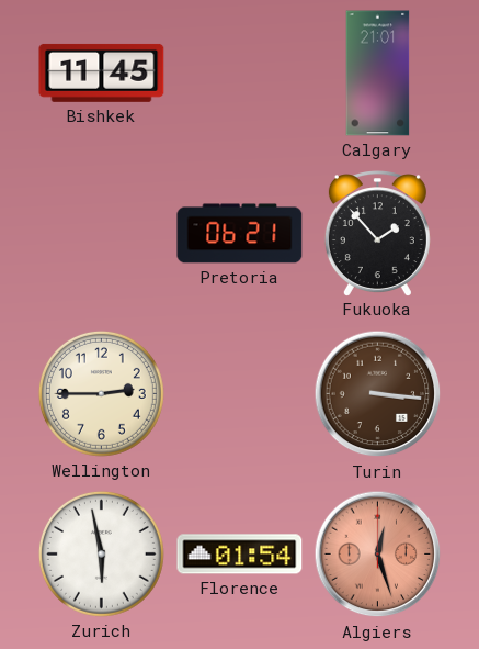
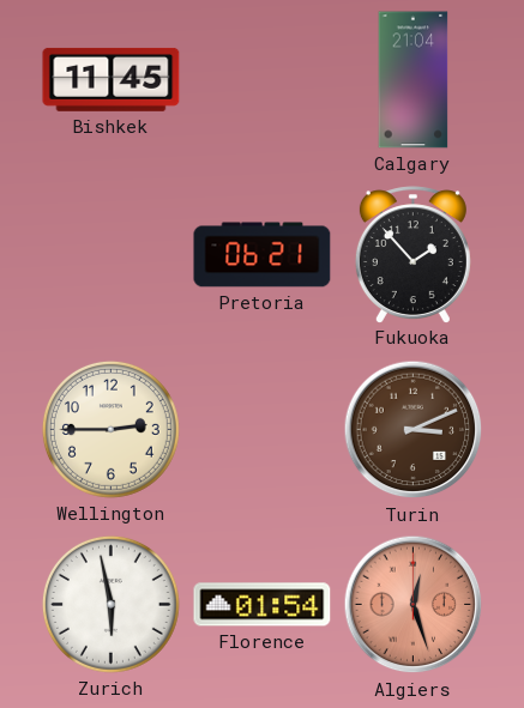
Calgary: 21:01 -> 21:04
Turin: 3:16 -> 3:11
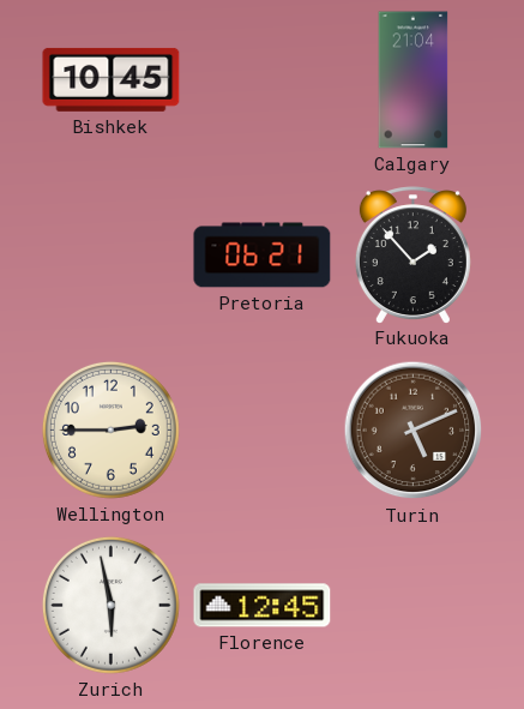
Bishkek: 11:45 -> 10:45
Turin: 3:11 -> 5:11
Florence: 01:54 -> 12:45
Algiers: 12:27 -> none
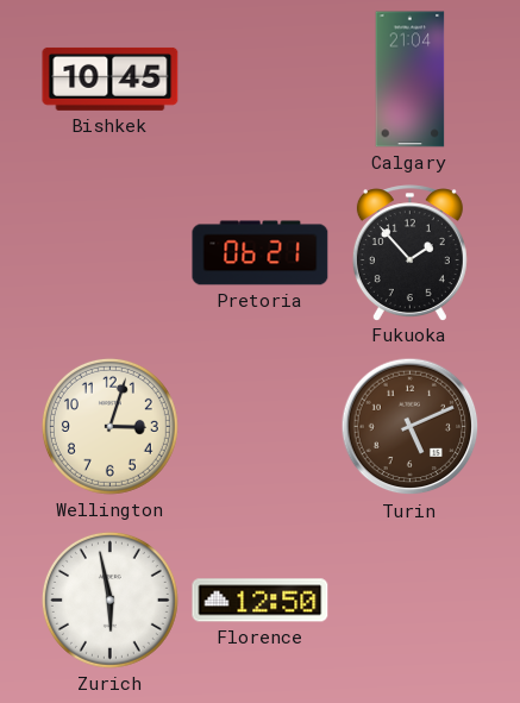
Wellington: 2:45 -> 3:03
Florence: 12:45 -> 12:50
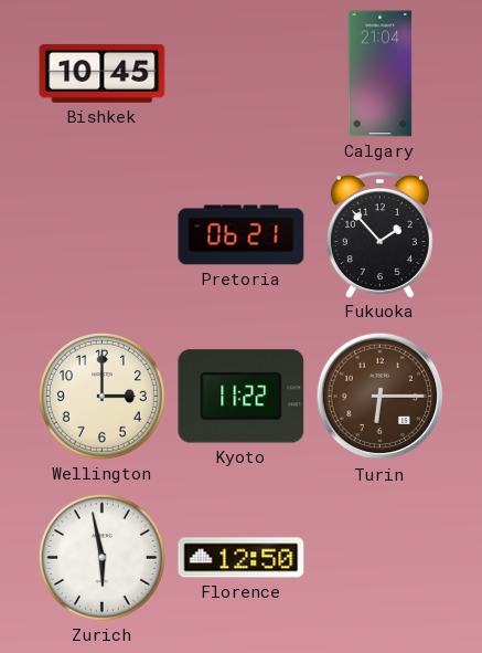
Wellington: 3:03 -> 3:00
Kyoto: none -> 11:22
Turin: 5:11 -> 6:15
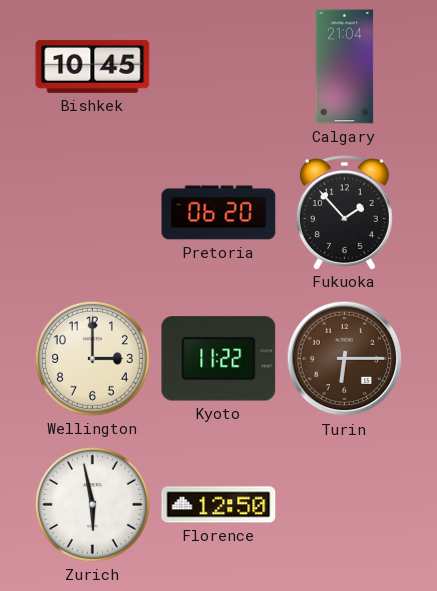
Pretoria: 06:21 -> 06:20
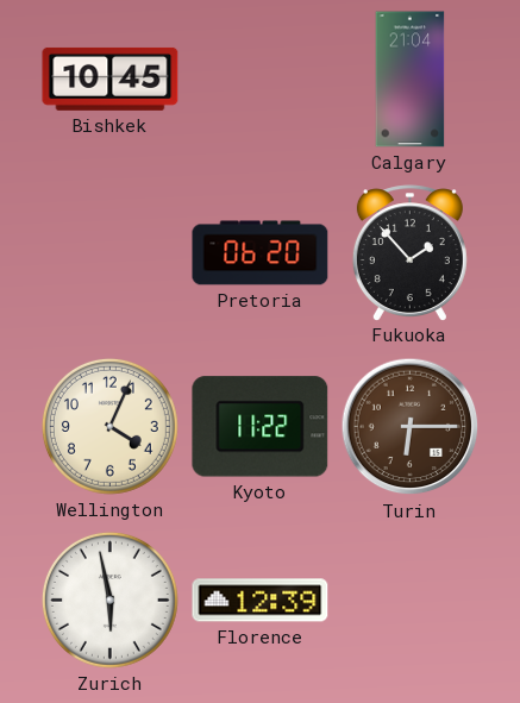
Wellington: 3:00 -> 4:04
Florence: 12:50 -> 12:39
